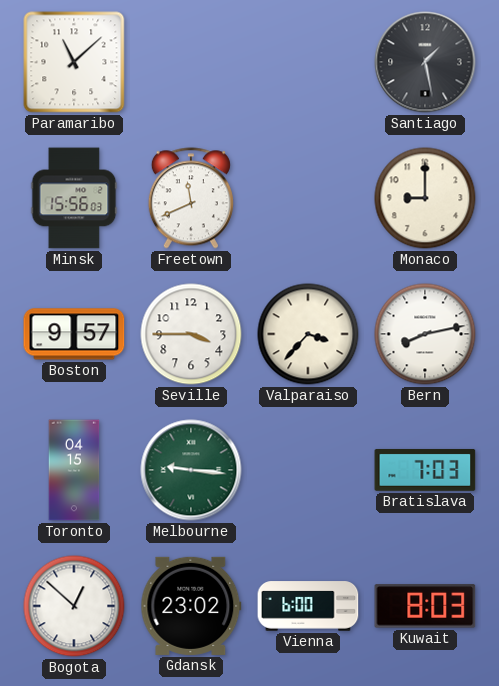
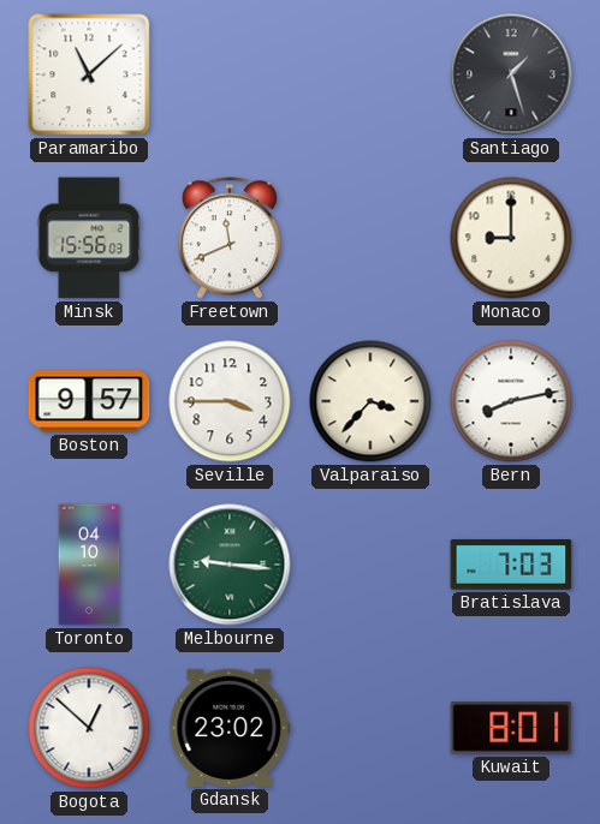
Santiago: 1:28 -> 1:27
Toronto: 04:15 -> 04:10
Vienna: 6:00 -> none
Kuwait: 8:03 -> 8:01
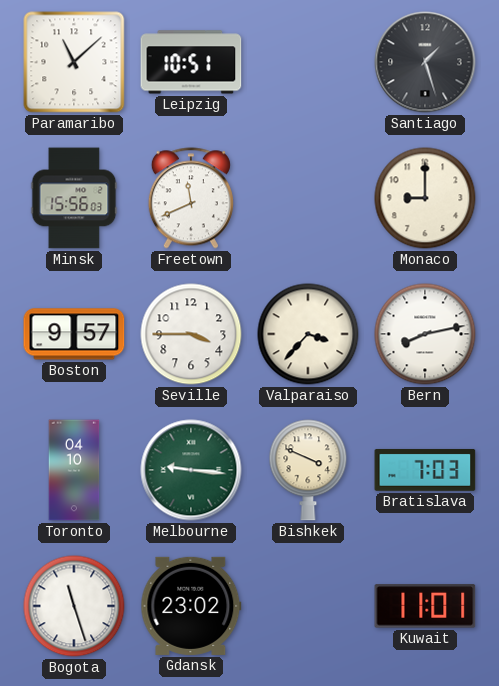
Leipzig: none -> 10:51
Bishkek: none -> 3:49
Bogota: 12:52 -> 11:27
Kuwait: 8:01 -> 11:01
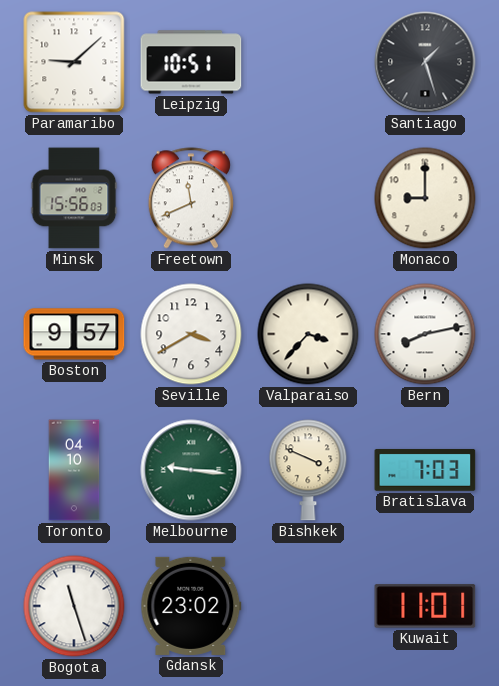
Paramaribo: 11:08 -> 9:08
Seville: 3:45 -> 3:40
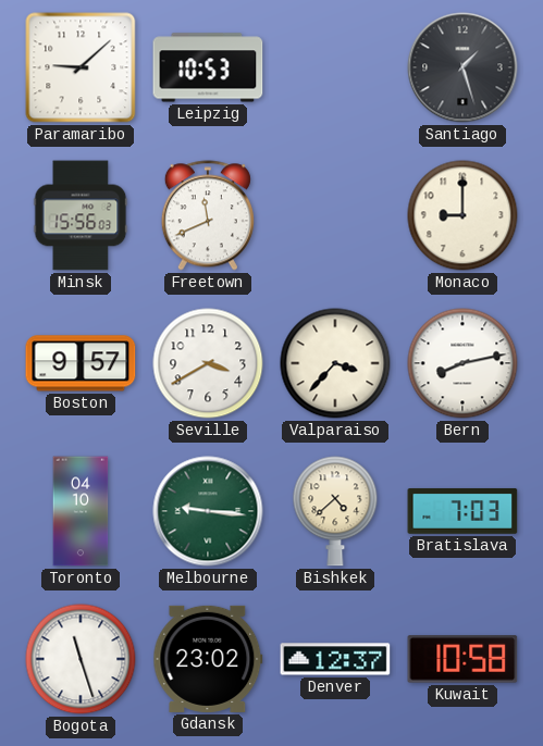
Leipzig: 10:51 -> 10:53
Bishkek: 3:49 -> 4:38
Denver: none -> 12:37
Kuwait: 11:01 -> 10:58
